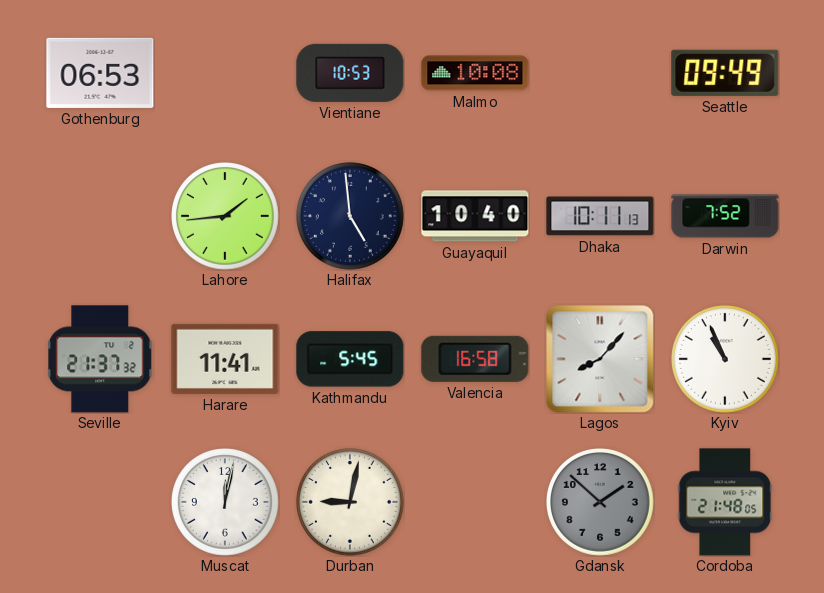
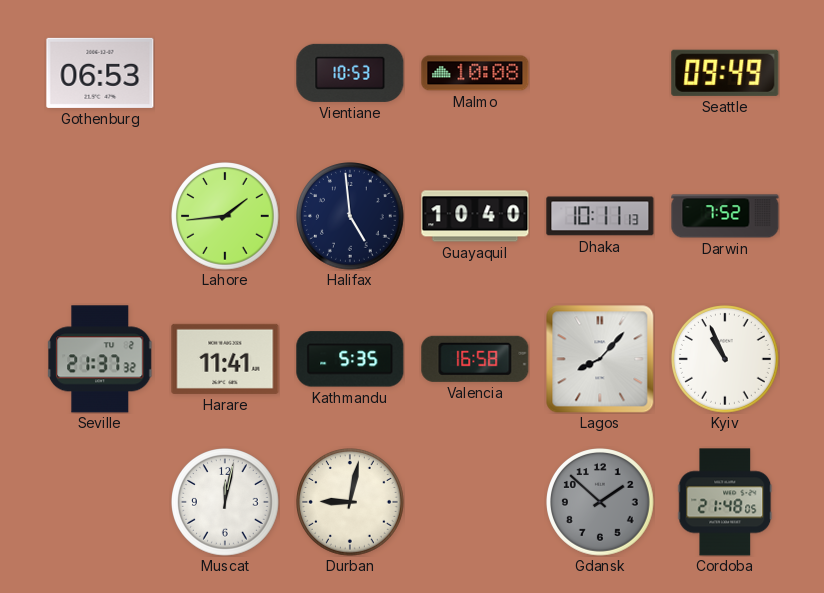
Kathmandu: 5:45 -> 5:35
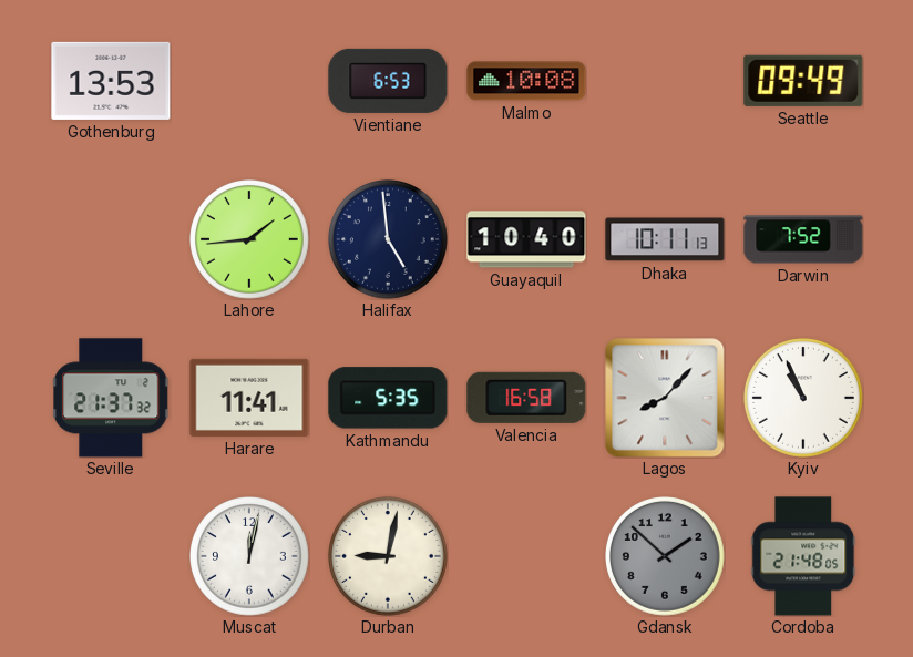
Gothenburg: 06:53 -> 13:53
Vientiane: 10:53 -> 6:53
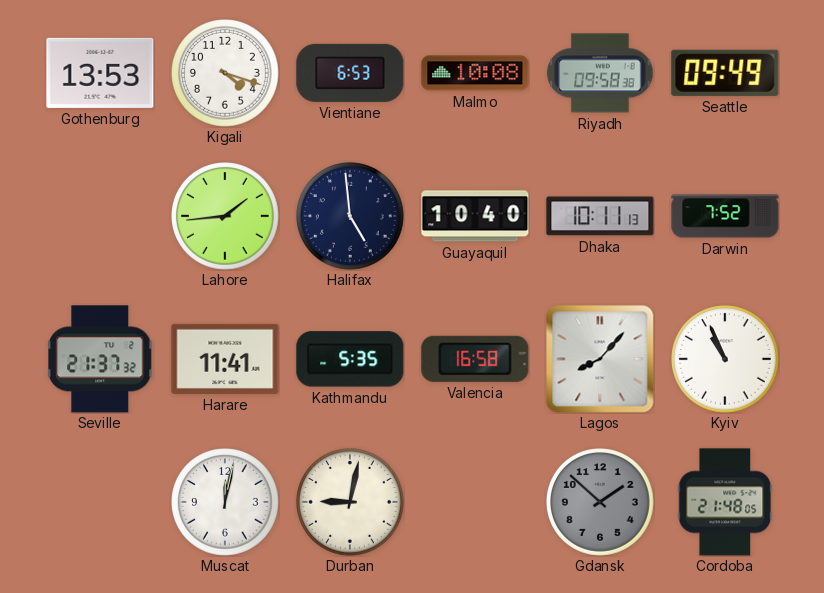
Kigali: none -> 4:18
Riyadh: none -> 09:58
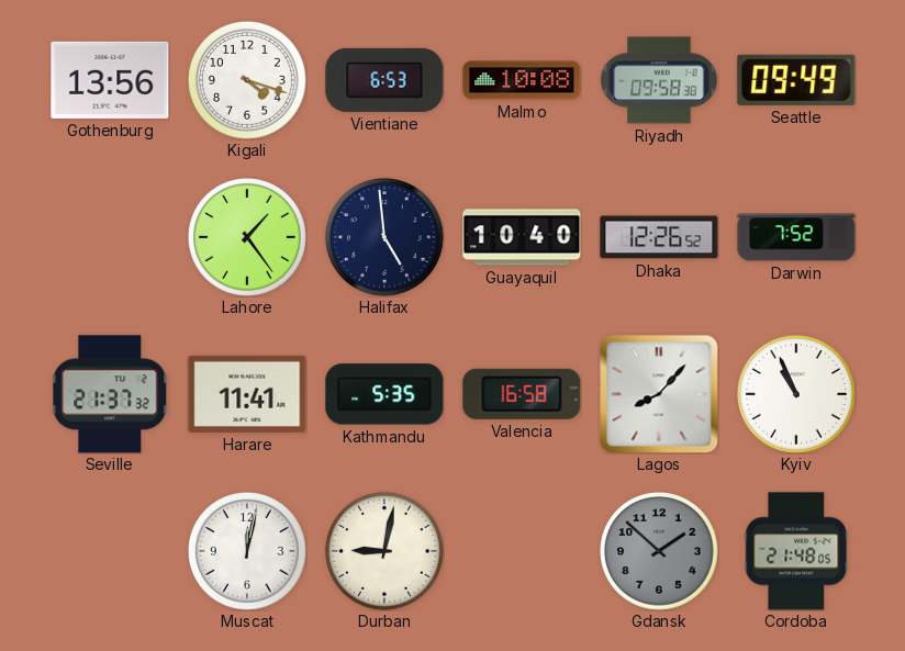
Gothenburg: 13:53 -> 13:56
Lahore: 1:44 -> 1:24
Dhaka: 10:11 -> 12:26
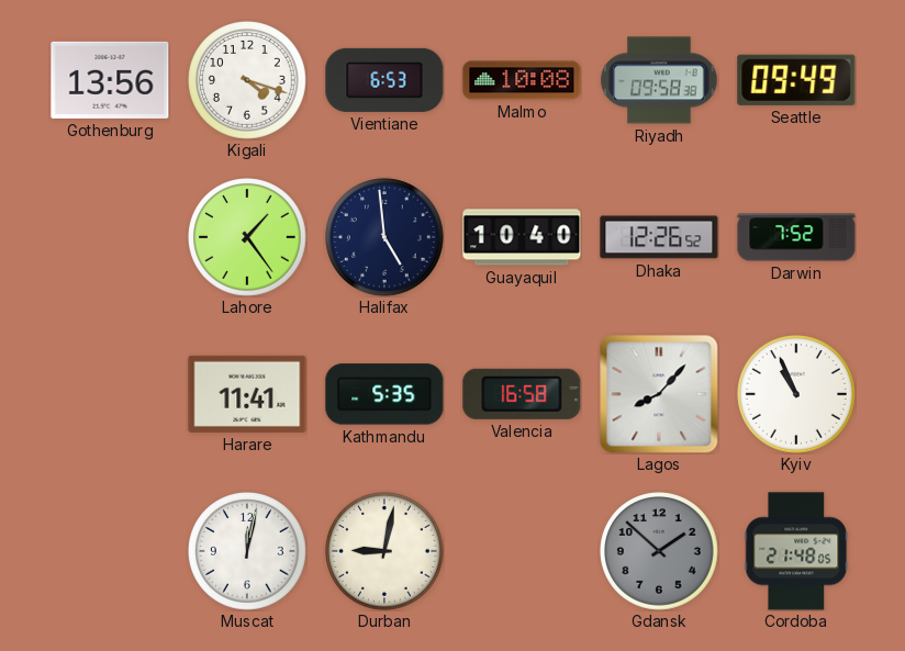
Seville: 21:37 -> none
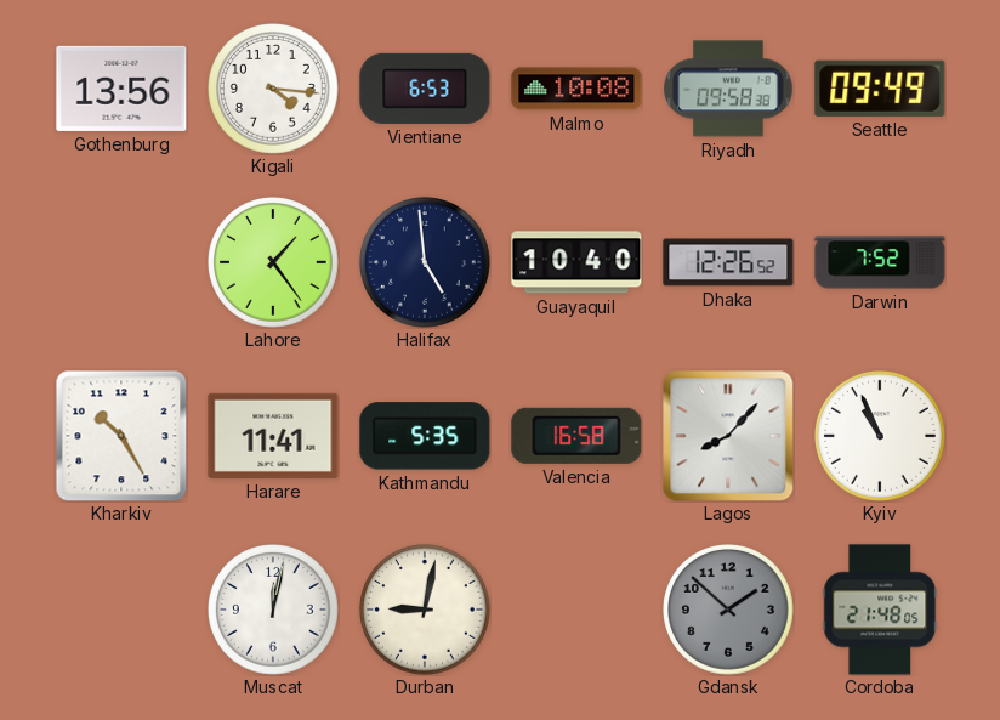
Kigali: 4:18 -> 4:16
Kharkiv: none -> 10:25
